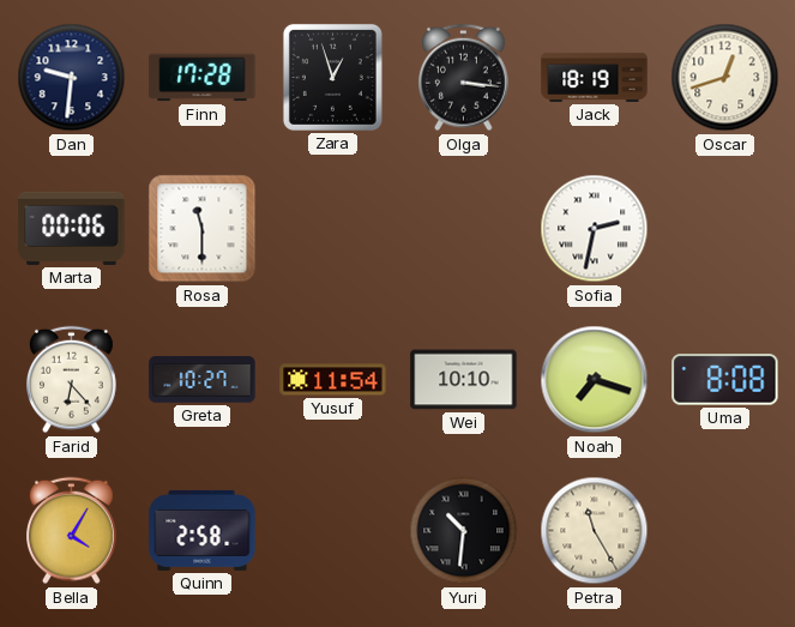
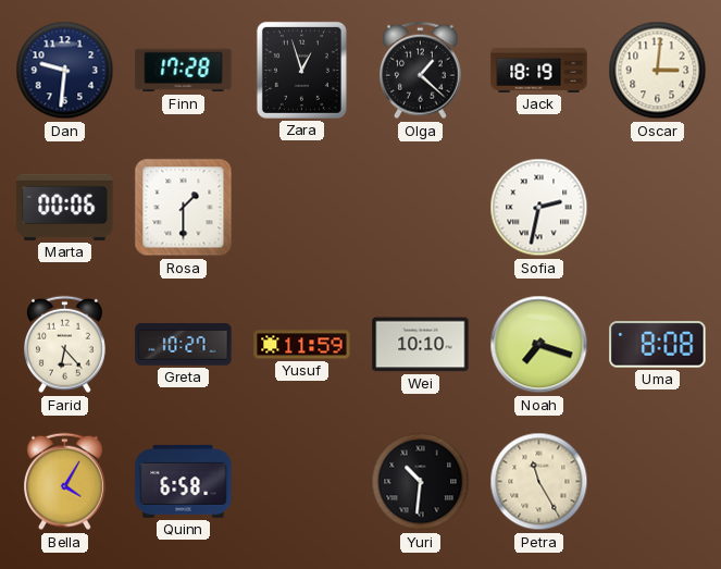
Olga: 3:16 -> 1:22
Oscar: 12:42 -> 3:01
Rosa: 11:30 -> 1:30
Yusuf: 11:54 -> 11:59
Quinn: 2:58 -> 6:58
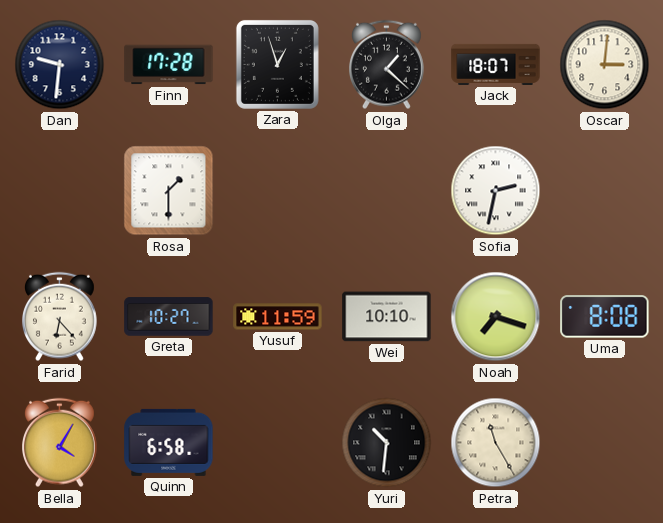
Jack: 18:19 -> 18:07
Marta: 00:06 -> none
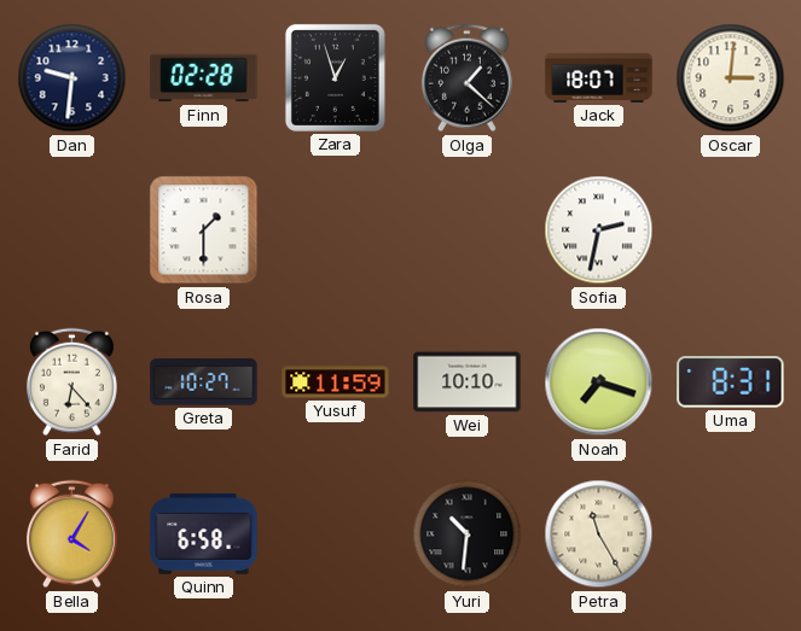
Finn: 17:28 -> 02:28
Uma: 8:08 -> 8:31
